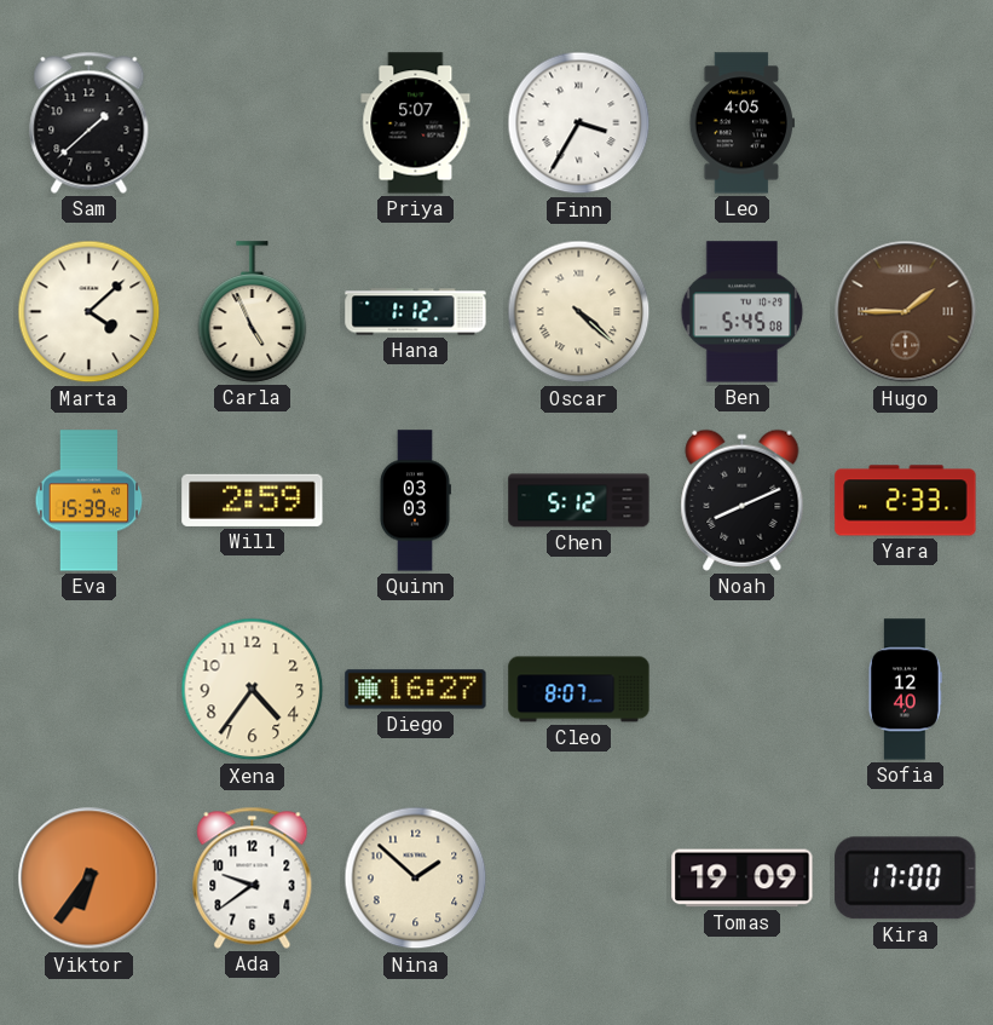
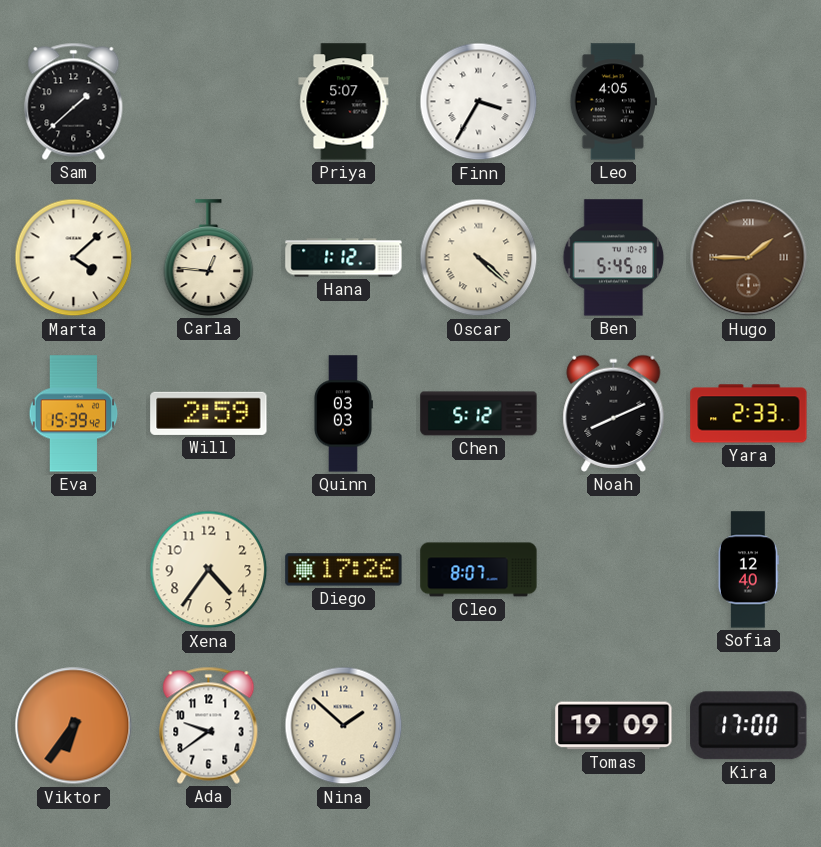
Carla: 4:56 -> 12:46
Diego: 16:27 -> 17:26
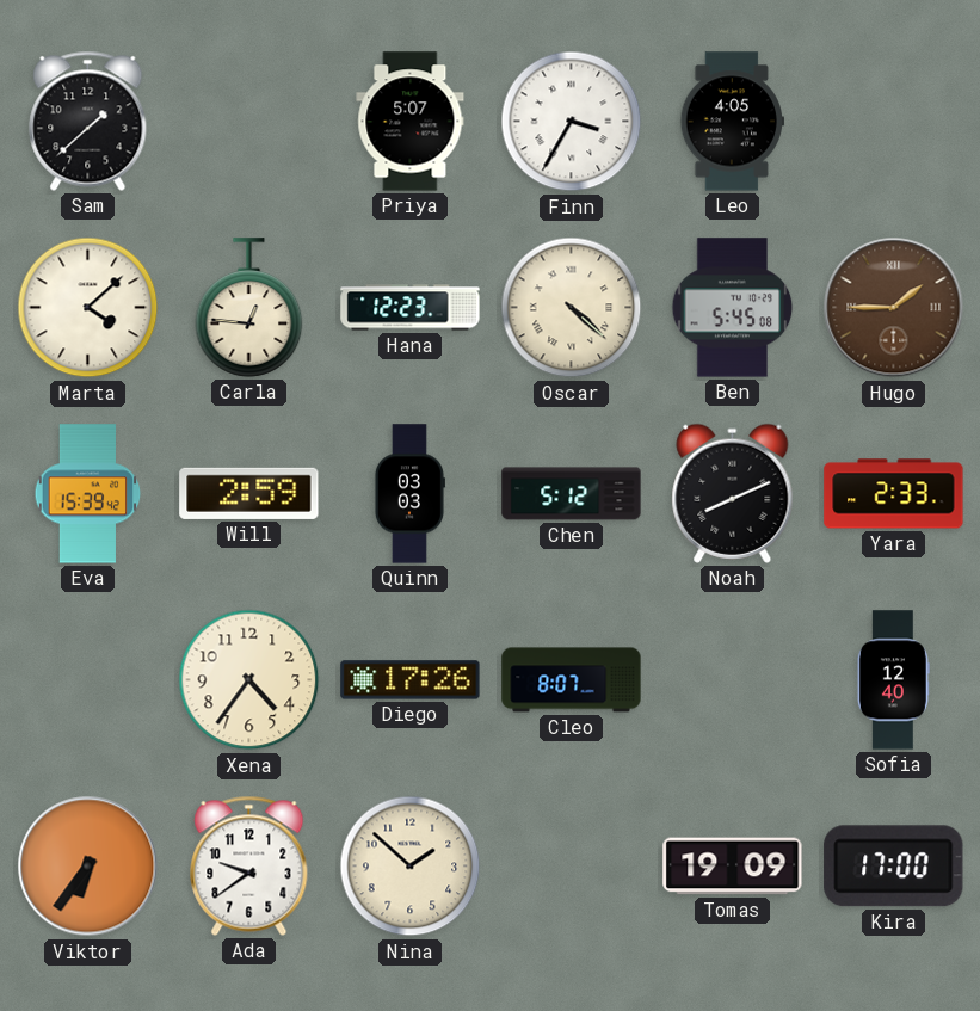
Hana: 1:12 -> 12:23
